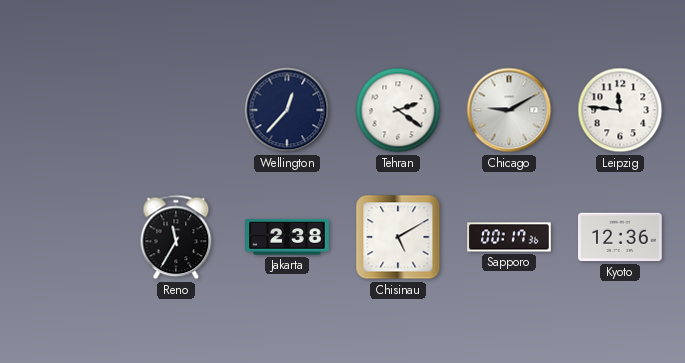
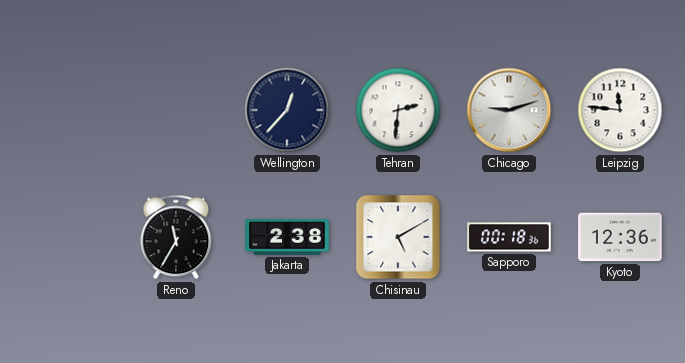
Tehran: 2:21 -> 2:31
Chicago: 9:10 -> 9:12
Sapporo: 00:17 -> 00:18
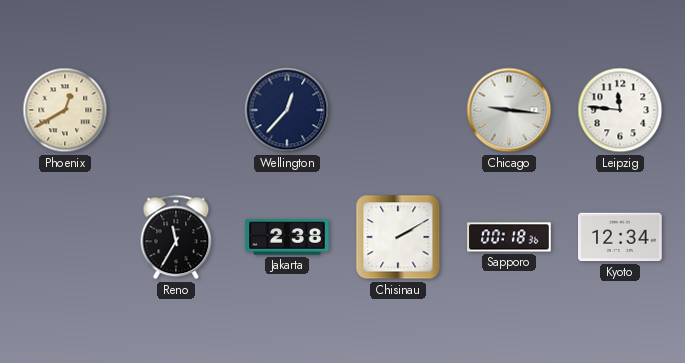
Phoenix: none -> 12:40
Tehran: 2:31 -> none
Chicago: 9:12 -> 9:16
Chisinau: 5:10 -> 2:10
Kyoto: 12:36 -> 12:34
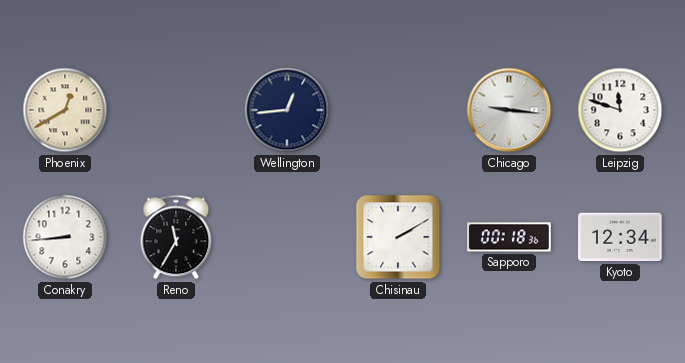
Wellington: 12:37 -> 12:44
Leipzig: 11:46 -> 11:48
Conakry: none -> 8:44
Jakarta: 2:38 -> none
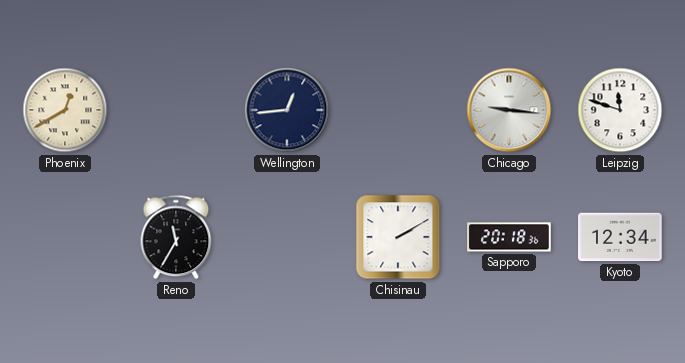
Conakry: 8:44 -> none
Sapporo: 00:18 -> 20:18
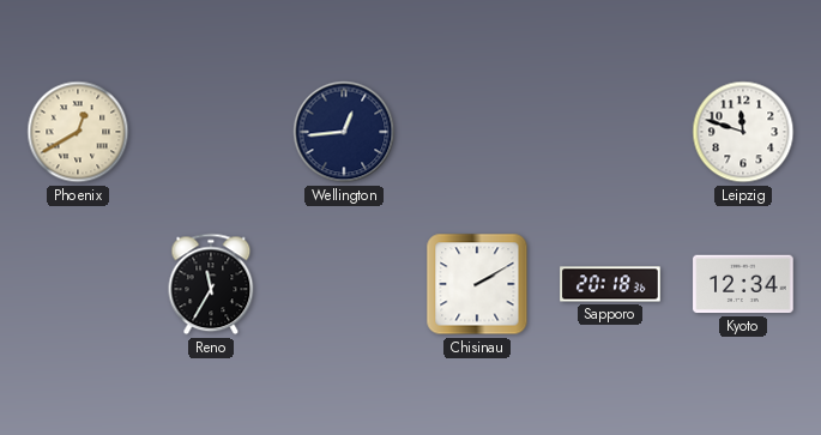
Chicago: 9:16 -> none
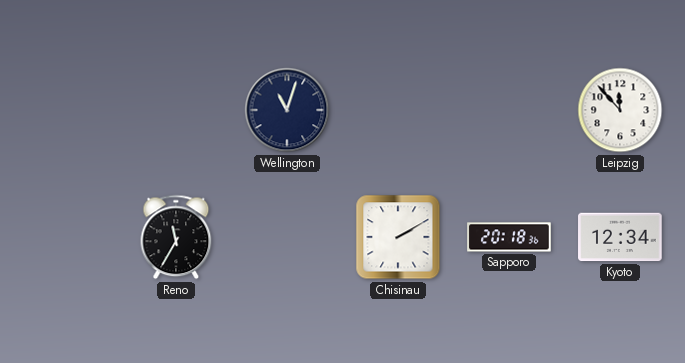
Phoenix: 12:40 -> none
Wellington: 12:44 -> 11:03
Leipzig: 11:48 -> 11:53
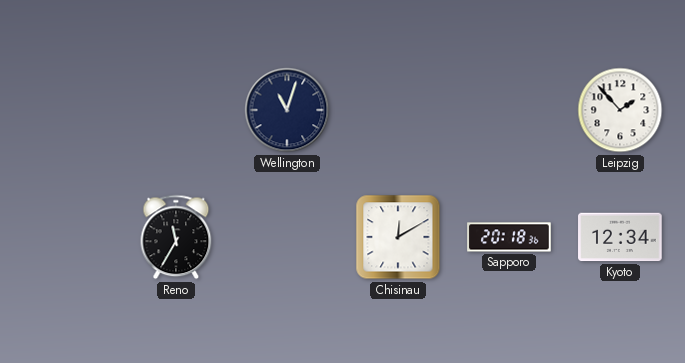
Leipzig: 11:53 -> 1:53
Chisinau: 2:10 -> 12:10
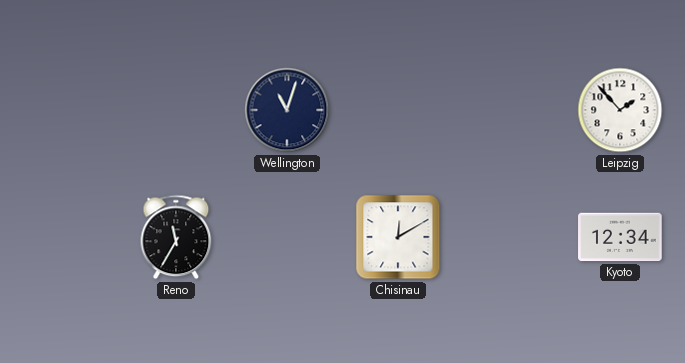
Sapporo: 20:18 -> none
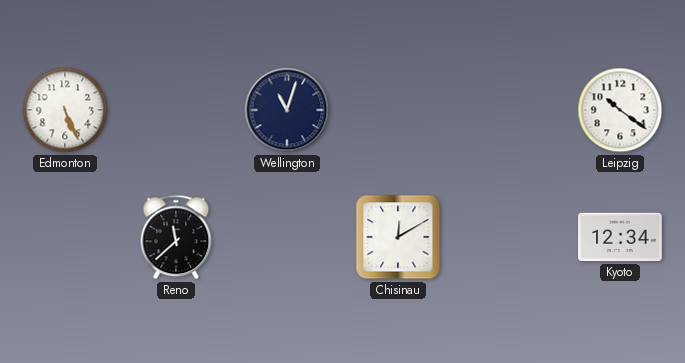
Edmonton: none -> 5:26
Leipzig: 1:53 -> 10:21
Reno: 11:35 -> 11:38
